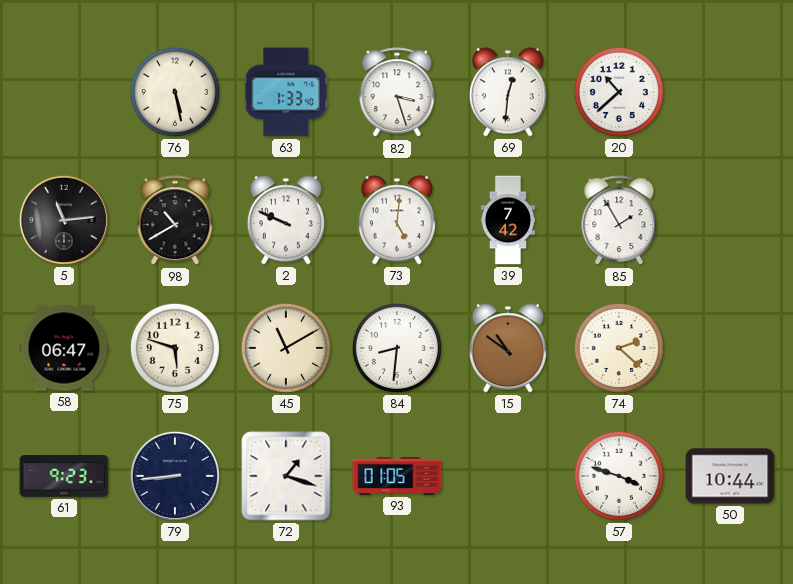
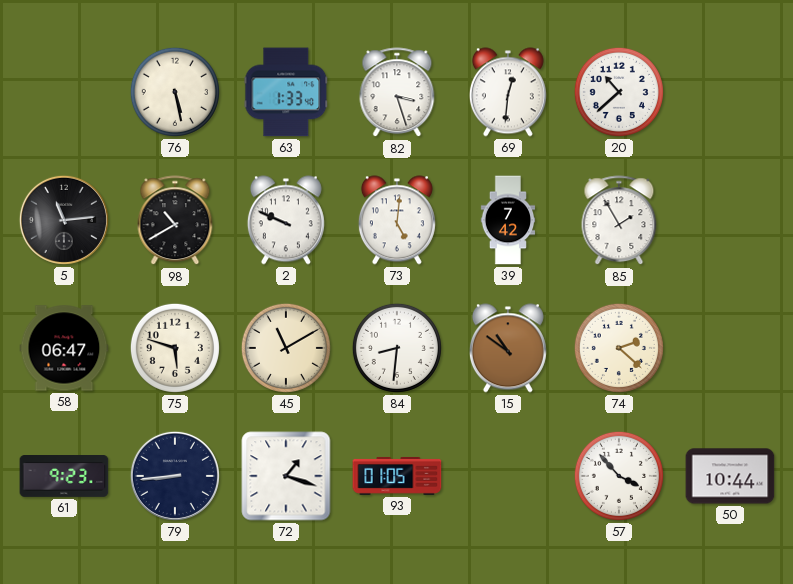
57: 3:48 -> 3:53
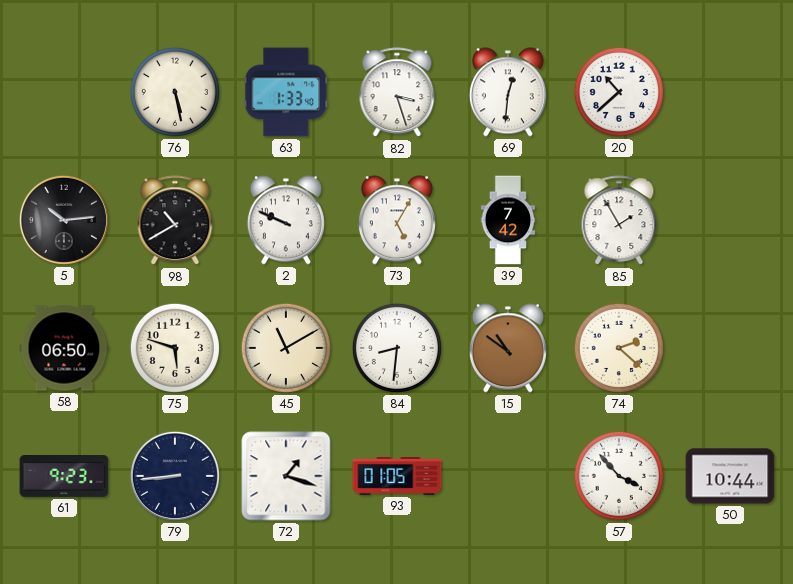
5: 11:14 -> 10:14
73: 5:01 -> 5:05
58: 06:47 -> 06:50
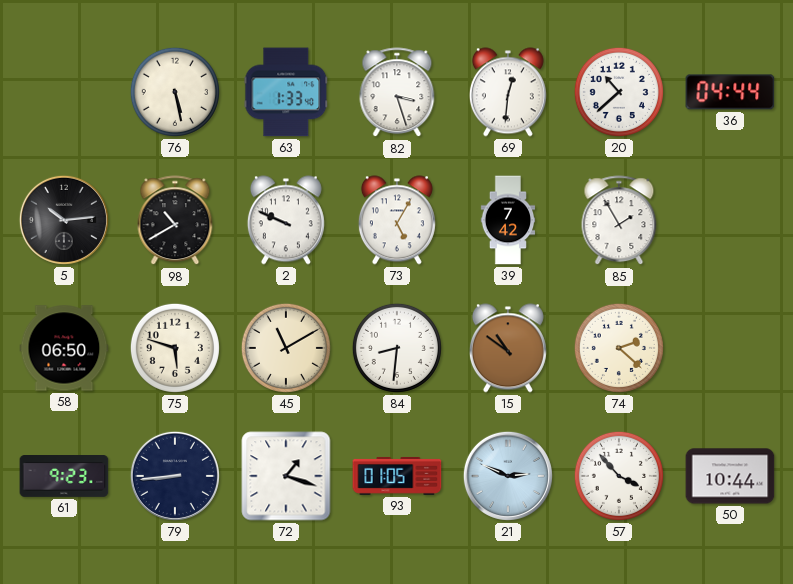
36: none -> 04:44
21: none -> 2:49
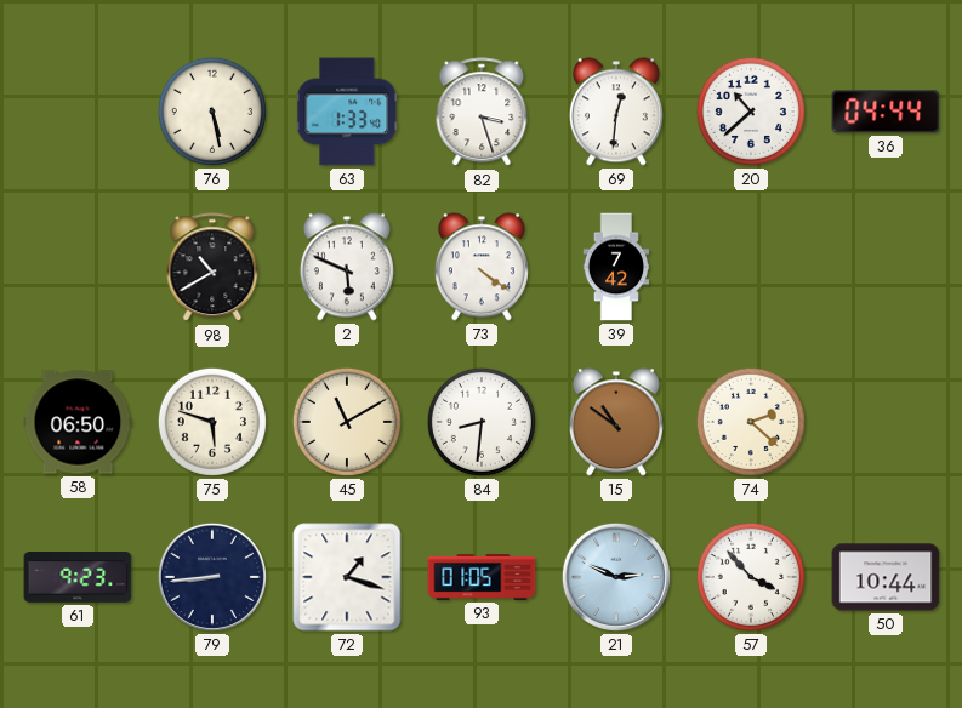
5: 10:14 -> none
2: 9:49 -> 5:49
73: 5:05 -> 4:21
85: 1:55 -> none
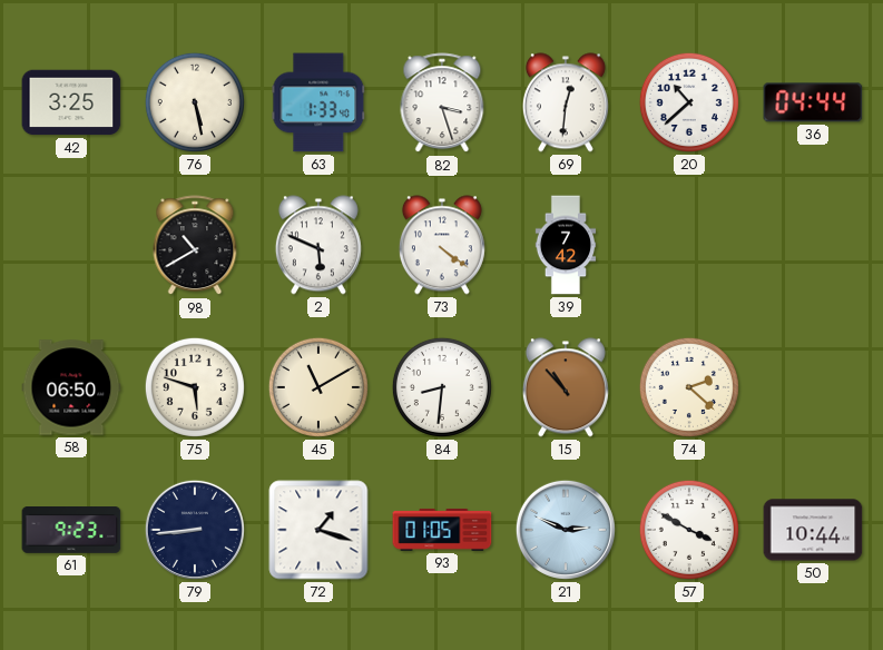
42: none -> 3:25
15: 10:51 -> 10:53
57: 3:53 -> 3:50
